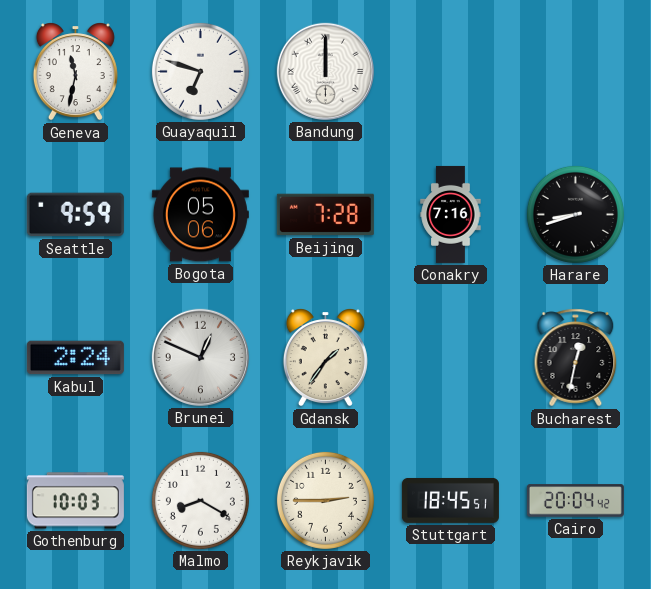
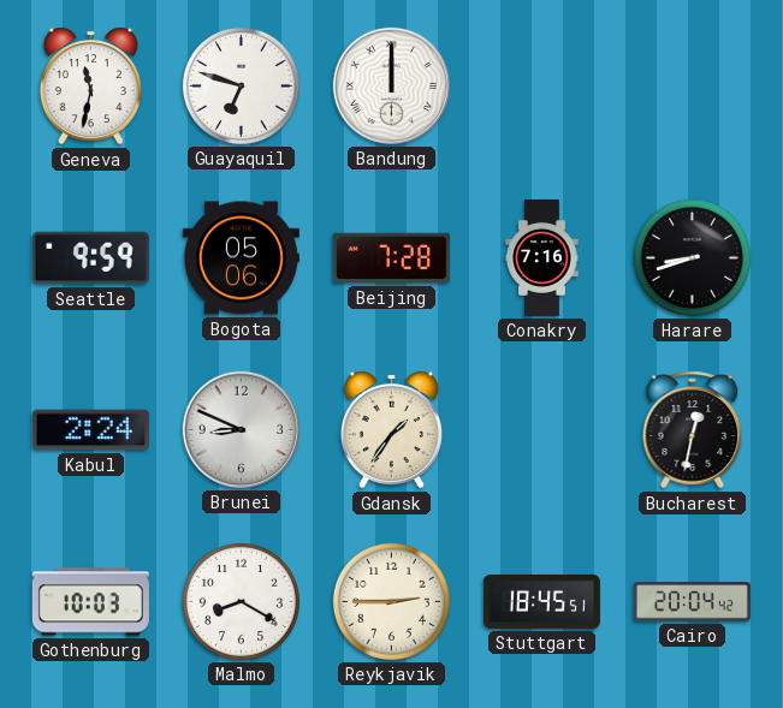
Brunei: 12:49 -> 8:49
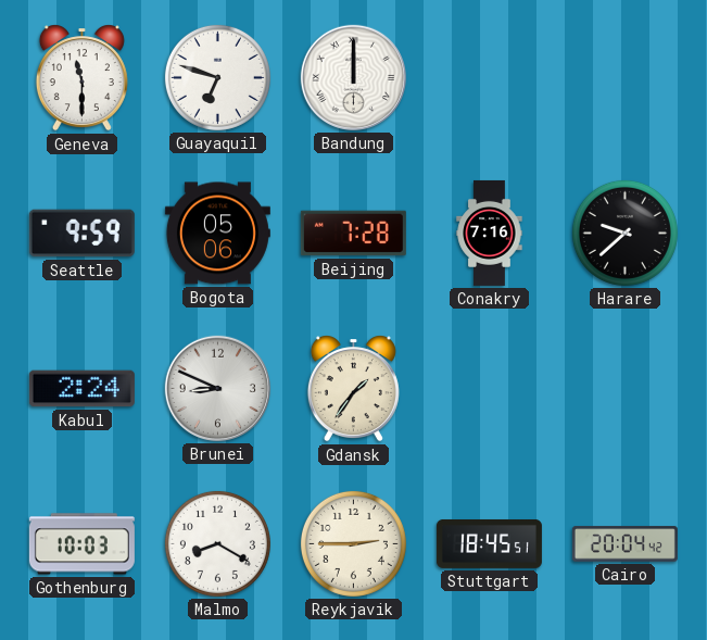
Geneva: 11:32 -> 11:30
Harare: 8:42 -> 9:38
Bucharest: 12:32 -> none
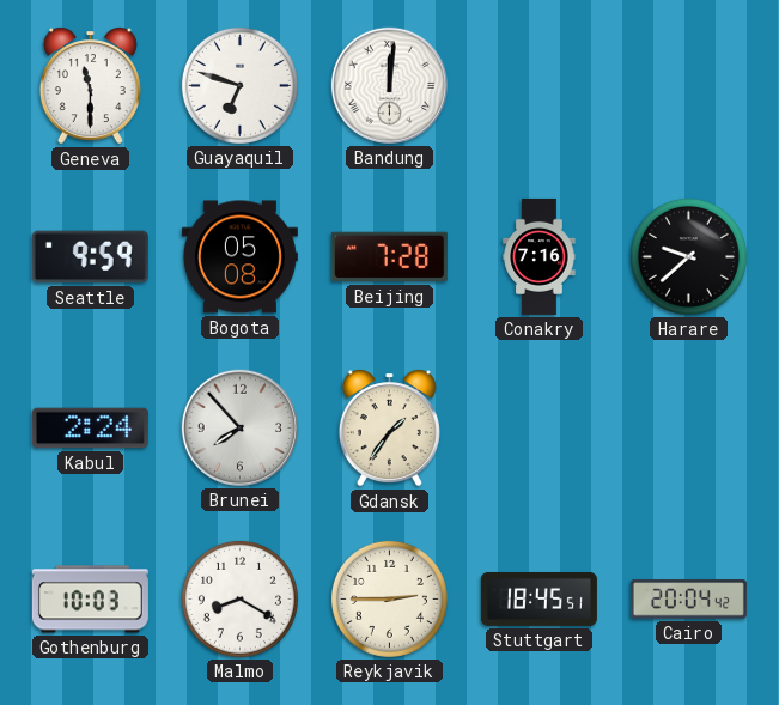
Bandung: 12:00 -> 12:01
Bogota: 05:06 -> 05:08
Brunei: 8:49 -> 7:53
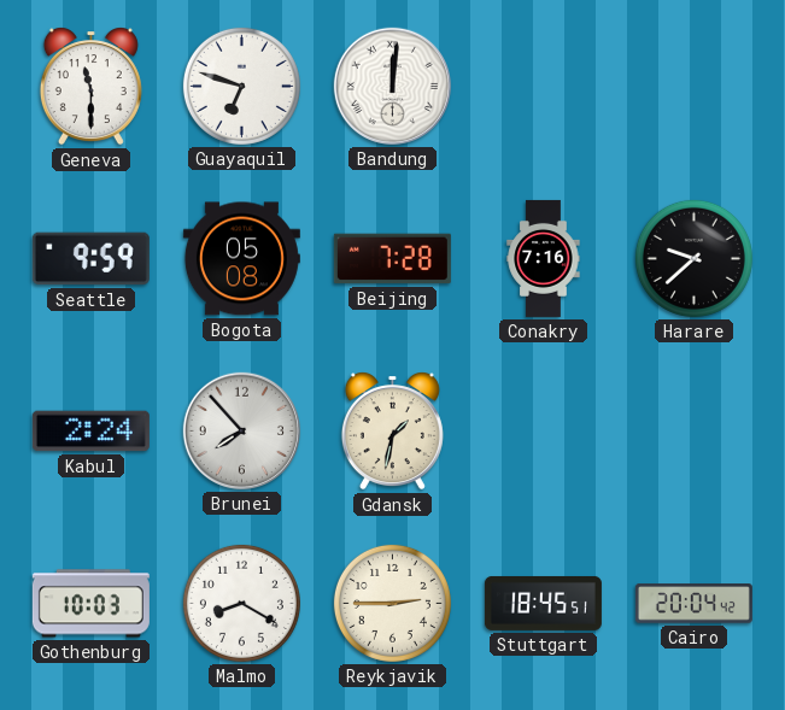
Gdansk: 1:36 -> 1:32
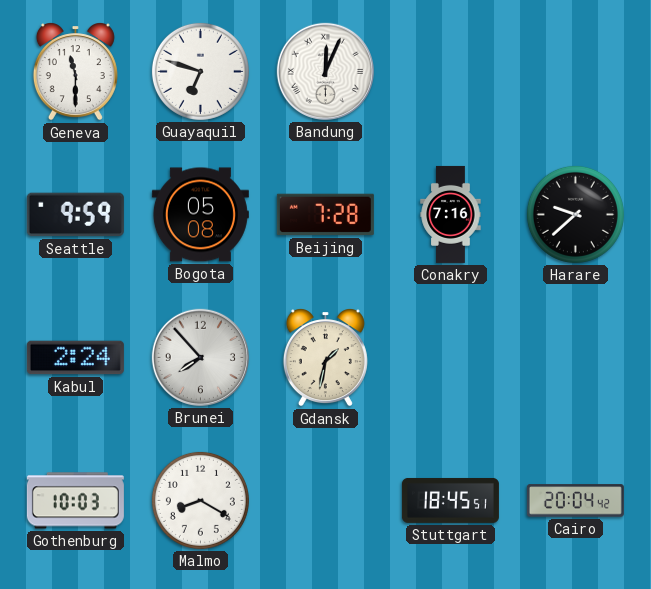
Bandung: 12:01 -> 12:04
Reykjavik: 2:45 -> none
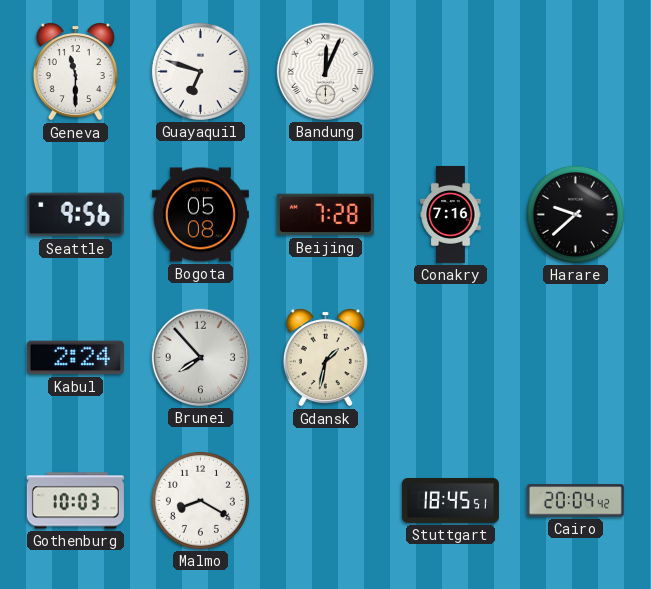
Seattle: 9:59 -> 9:56
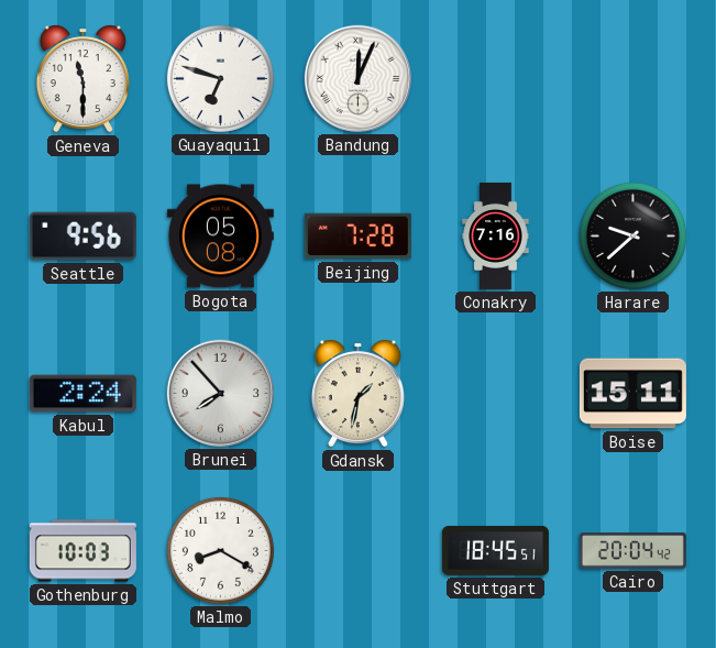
Boise: none -> 15:11
